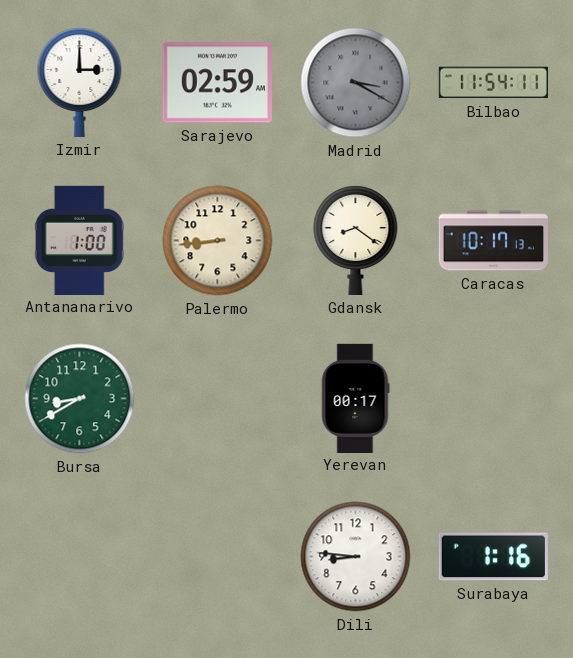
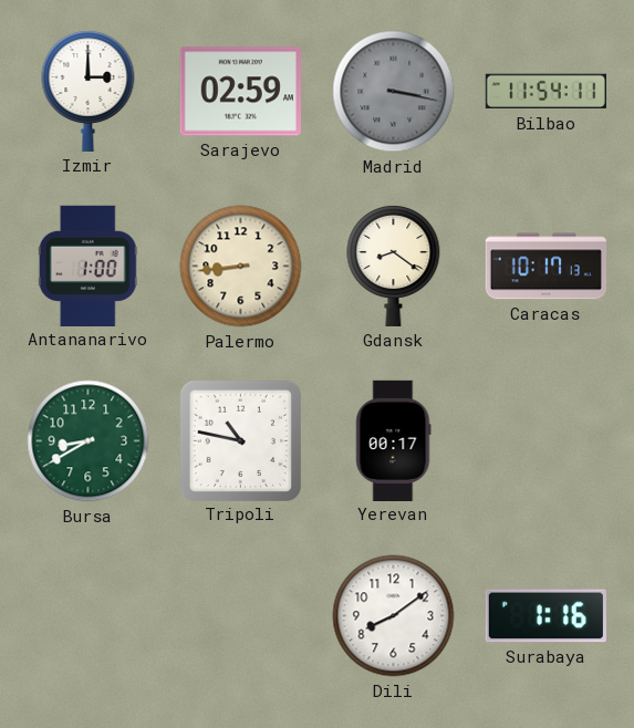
Madrid: 3:20 -> 3:17
Tripoli: none -> 10:47
Dili: 8:46 -> 8:09
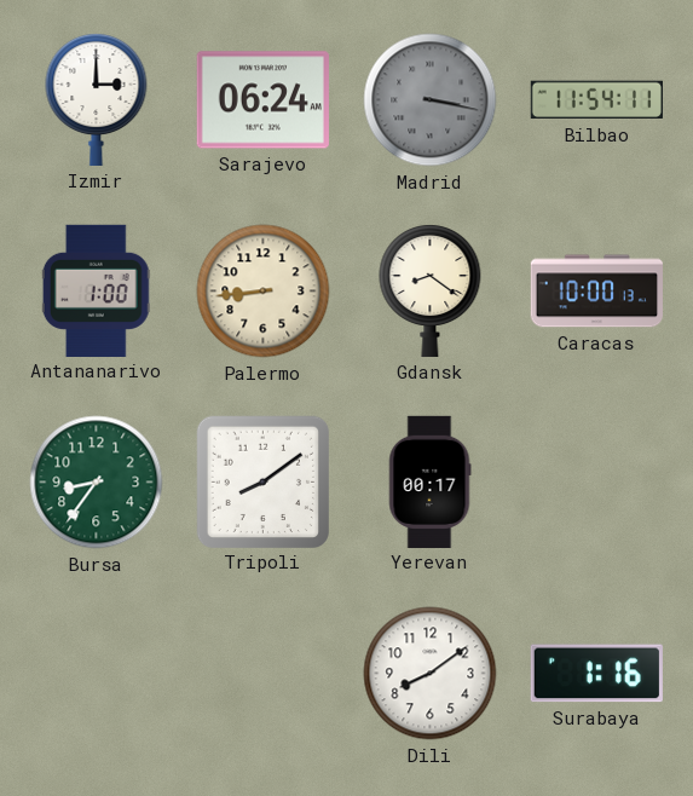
Sarajevo: 02:59 -> 06:24
Caracas: 10:17 -> 10:00
Bursa: 8:40 -> 8:36
Tripoli: 10:47 -> 8:09
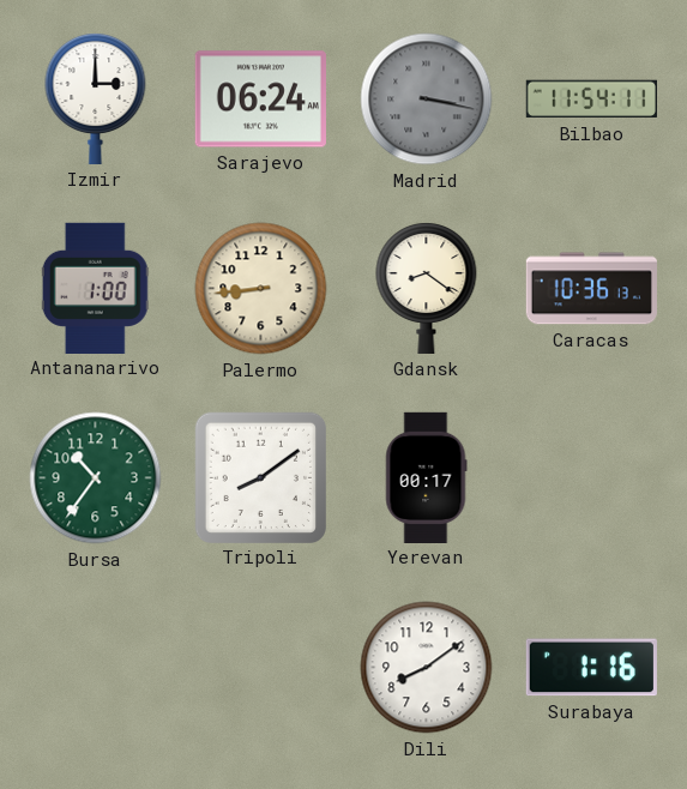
Caracas: 10:00 -> 10:36
Bursa: 8:36 -> 10:36
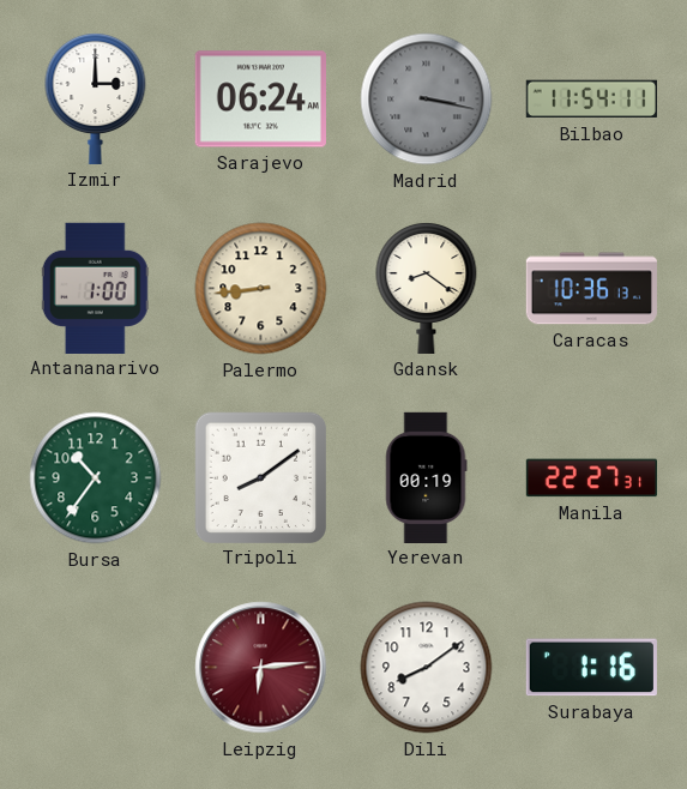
Yerevan: 00:17 -> 00:19
Manila: none -> 22:27
Leipzig: none -> 6:14
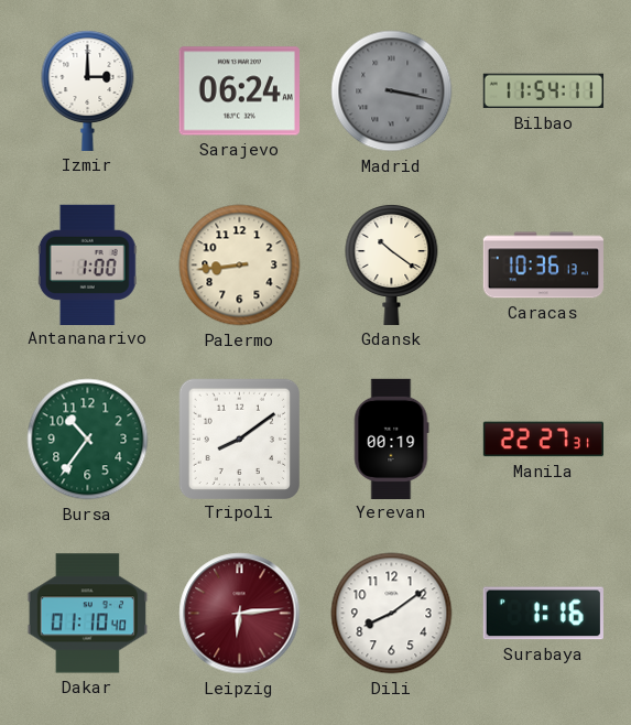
Gdansk: 8:21 -> 10:21
Dakar: none -> 01:10
